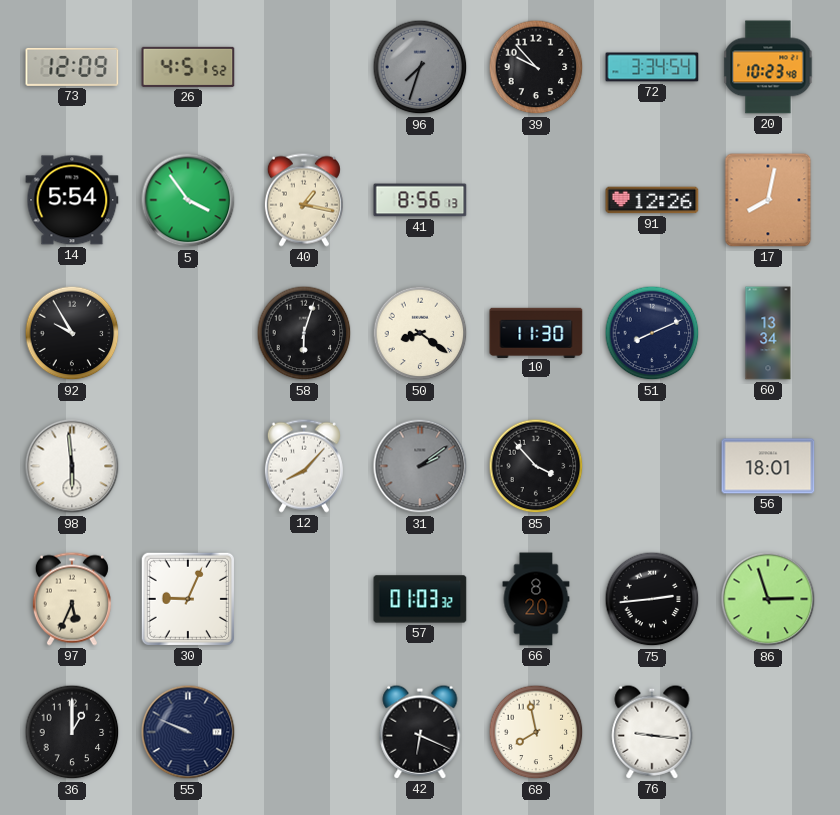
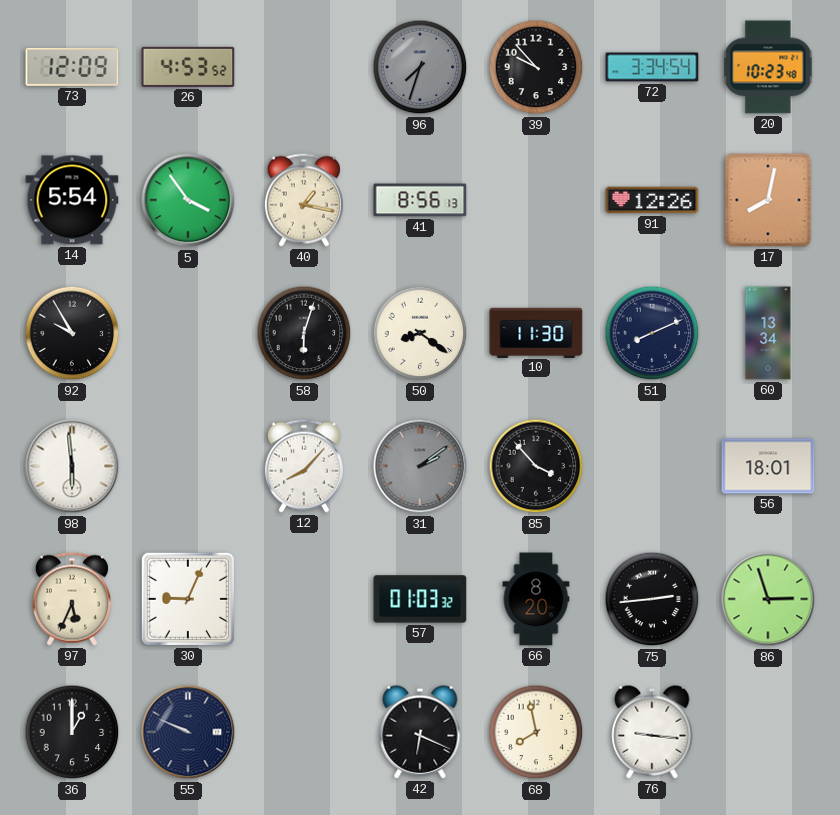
26: 4:51 -> 4:53
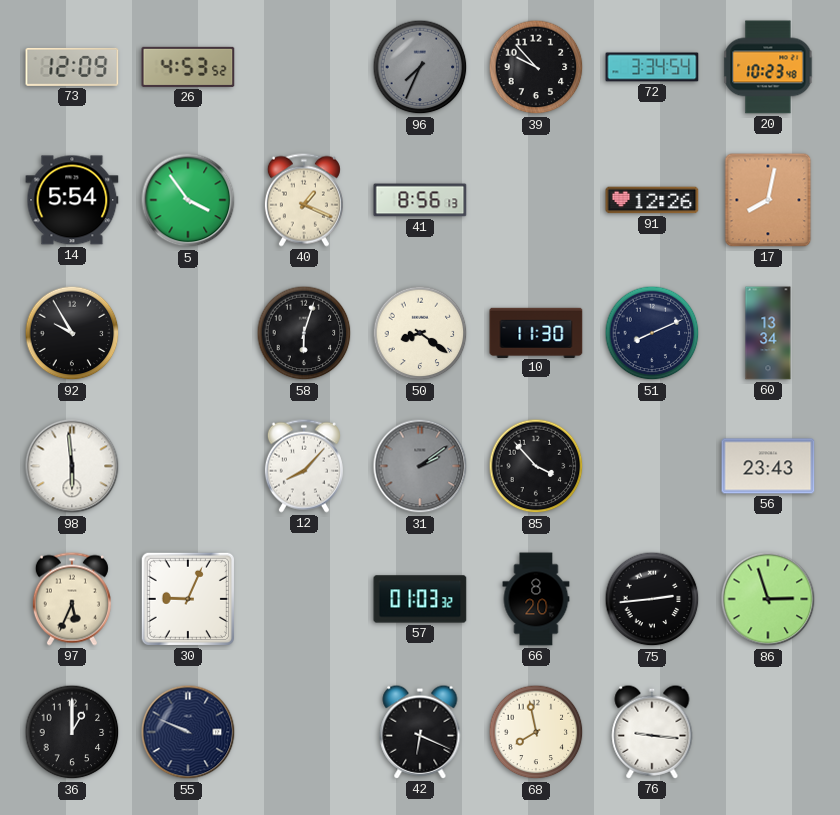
96: 7:33 -> 7:34
40: 1:17 -> 1:19
56: 18:01 -> 23:43
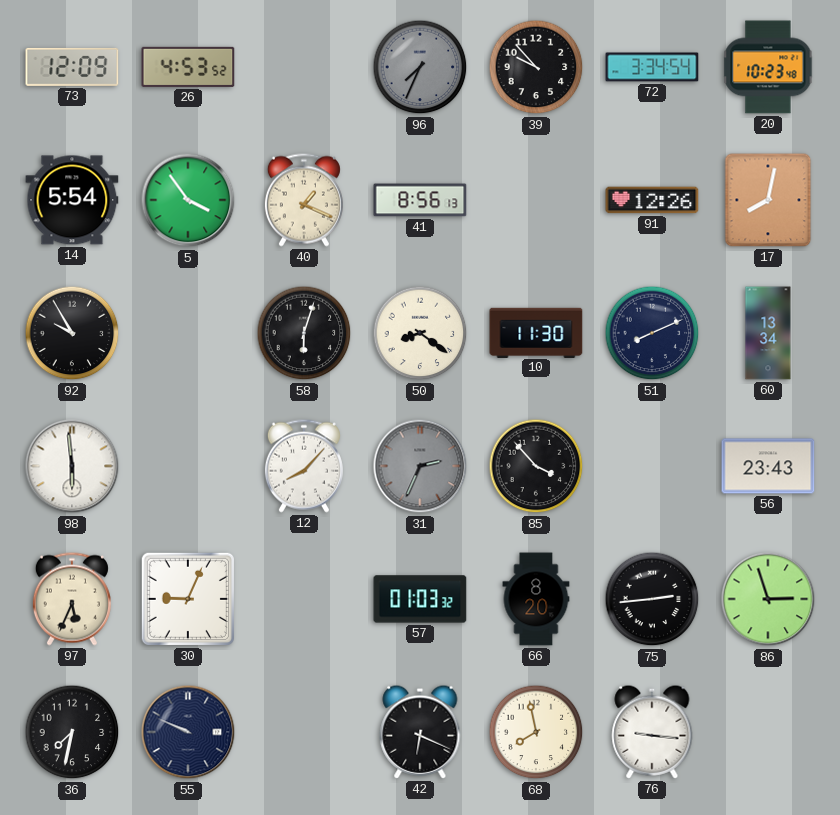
31: 2:09 -> 2:34
36: 1:00 -> 7:32
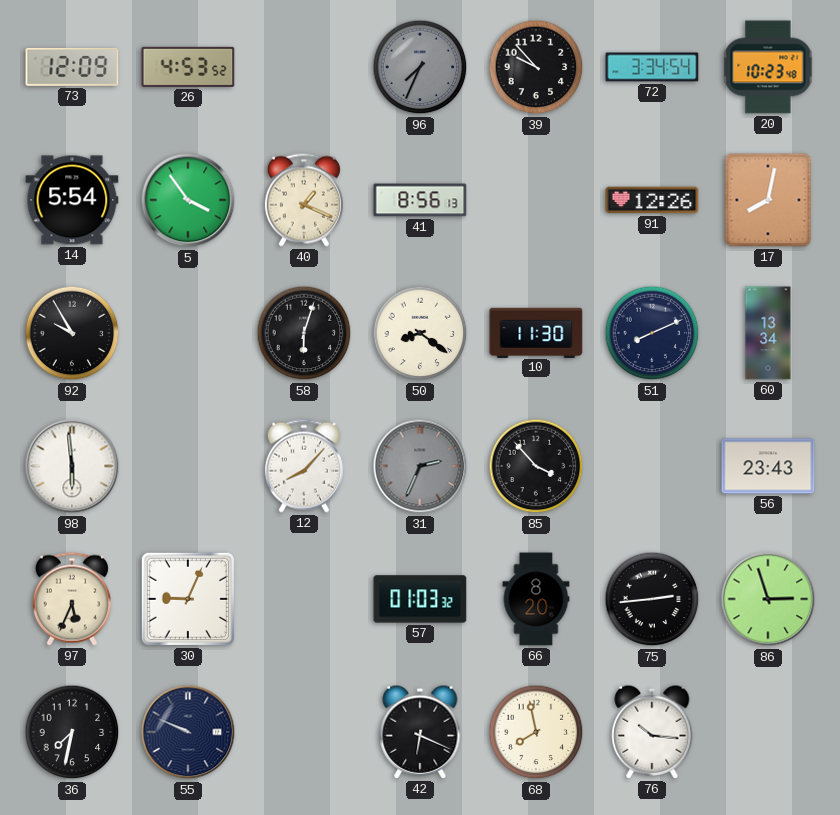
76: 9:16 -> 10:16
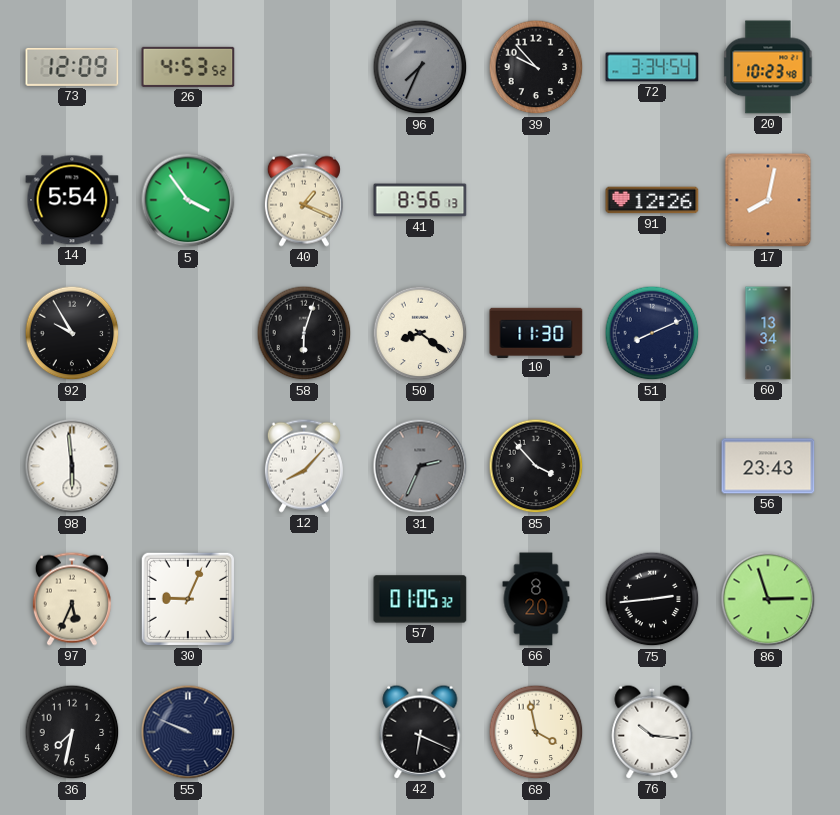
57: 01:03 -> 01:05
68: 7:58 -> 3:58
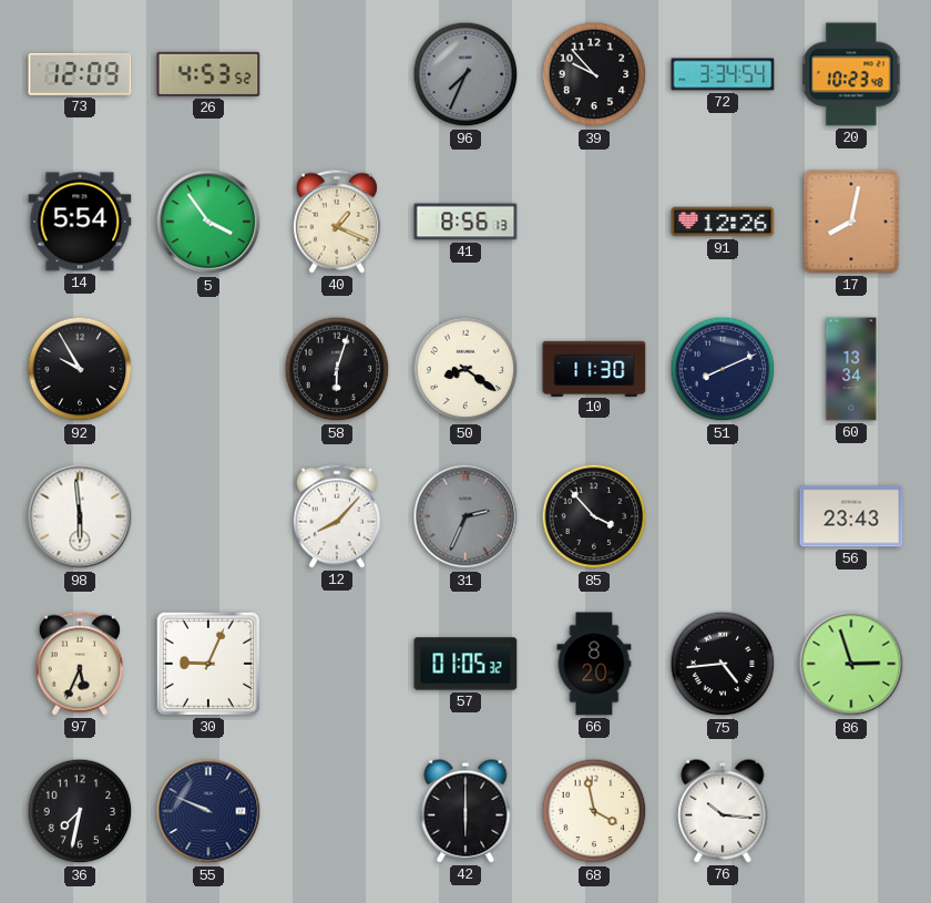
75: 2:44 -> 4:44
42: 6:19 -> 6:00
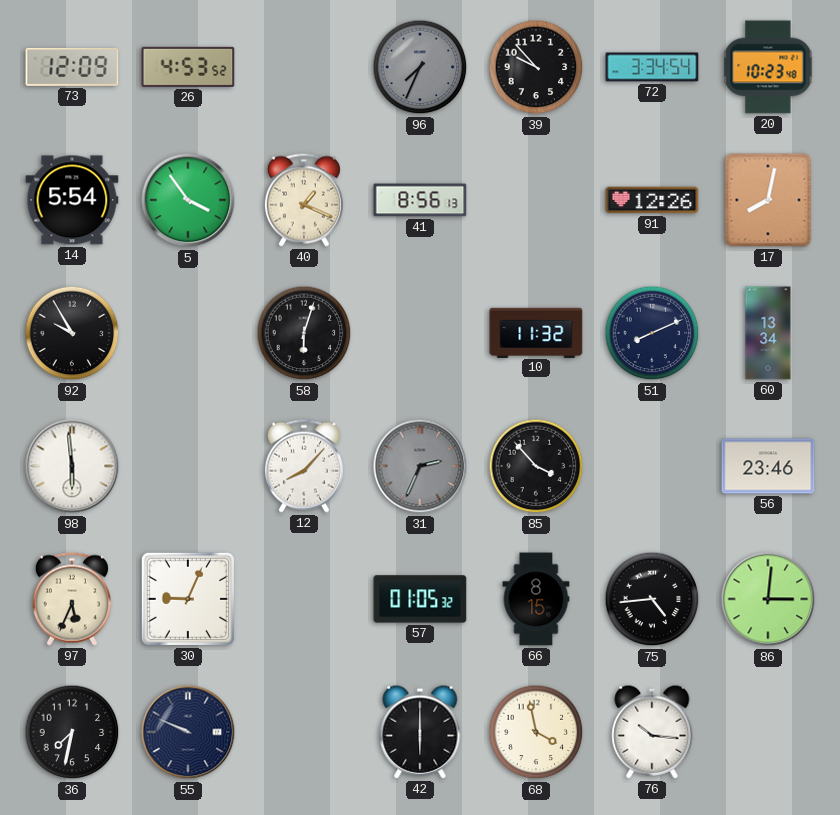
50: 8:21 -> none
10: 11:30 -> 11:32
56: 23:43 -> 23:46
66: 8:20 -> 8:15
86: 2:57 -> 3:01
